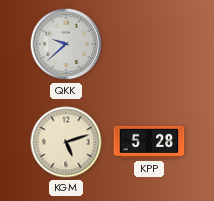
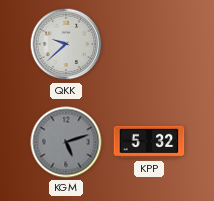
KGM dial: cream -> grey
KPP: 5:28 -> 5:32
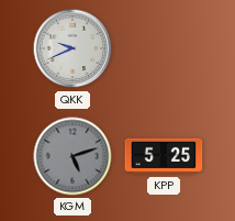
QKK: 9:38 -> 9:41
KPP: 5:32 -> 5:25
